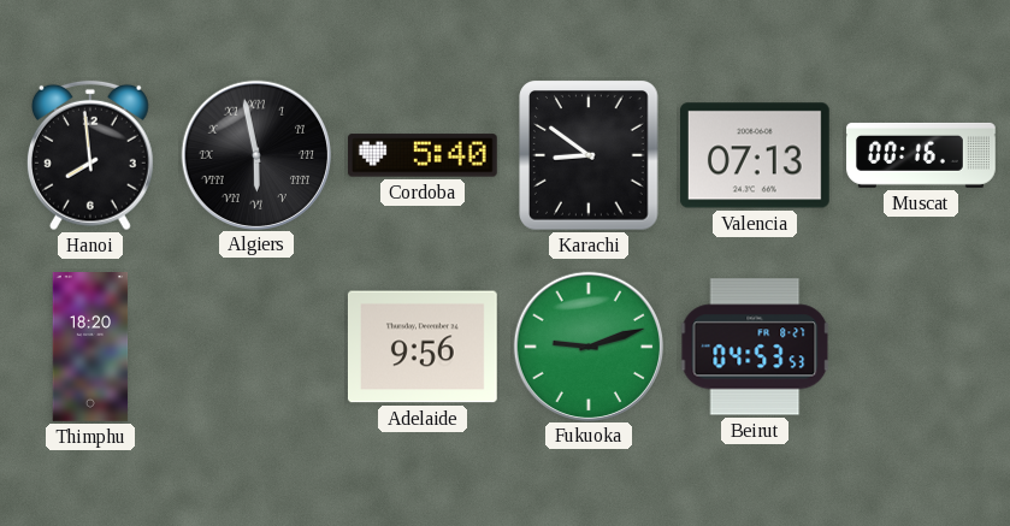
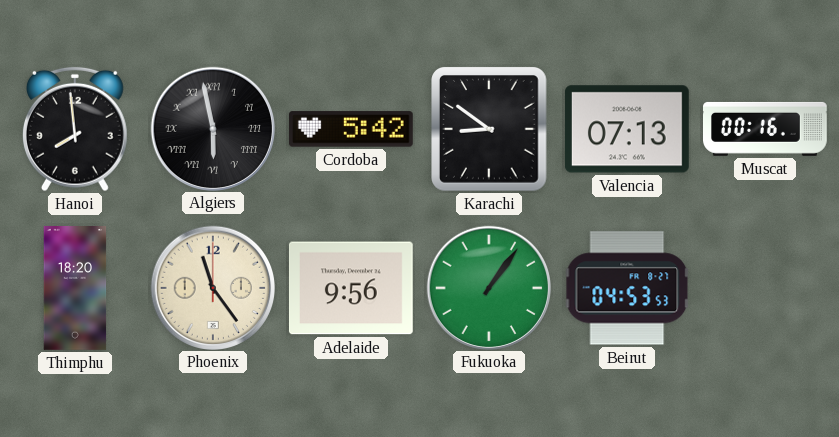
Cordoba: 5:40 -> 5:42
Phoenix: none -> 11:24
Fukuoka: 9:12 -> 1:06
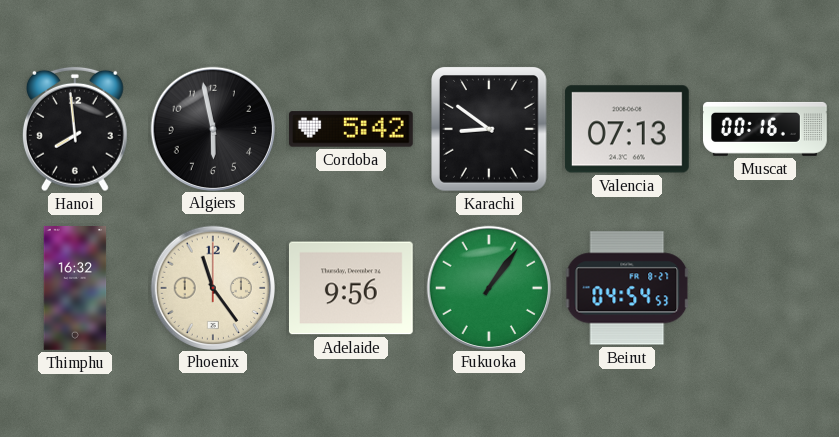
Algiers numerals: Roman -> Arabic
Thimphu: 18:20 -> 16:32
Beirut: 04:53 -> 04:54
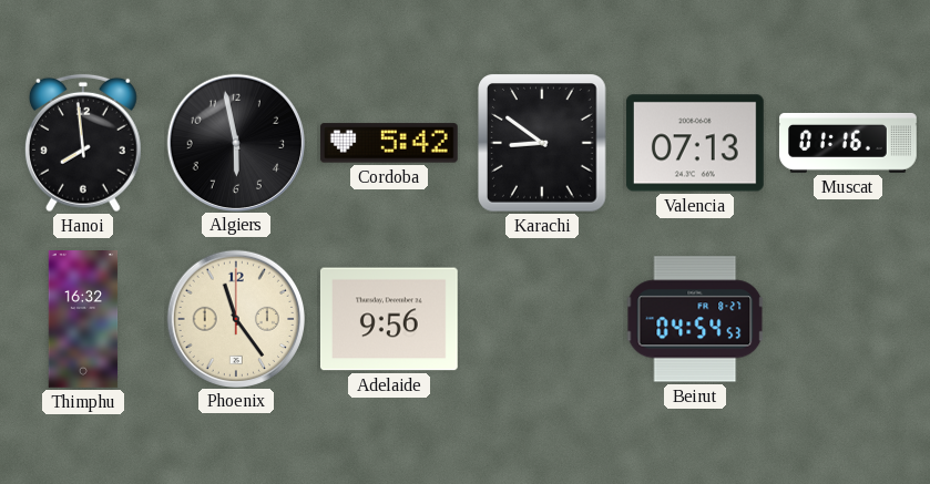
Muscat: 00:16 -> 01:16
Fukuoka: 1:06 -> none
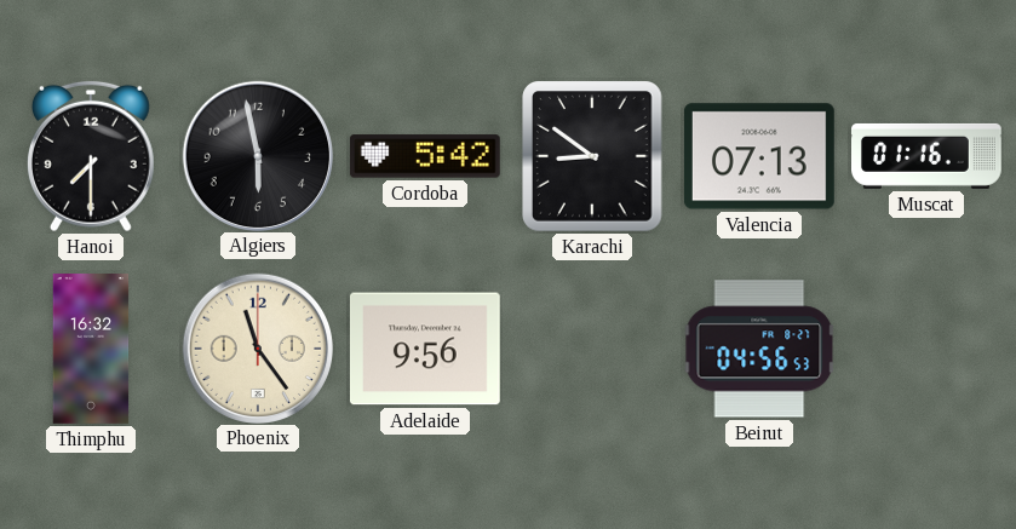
Hanoi: 7:59 -> 7:30
Beirut: 04:54 -> 04:56
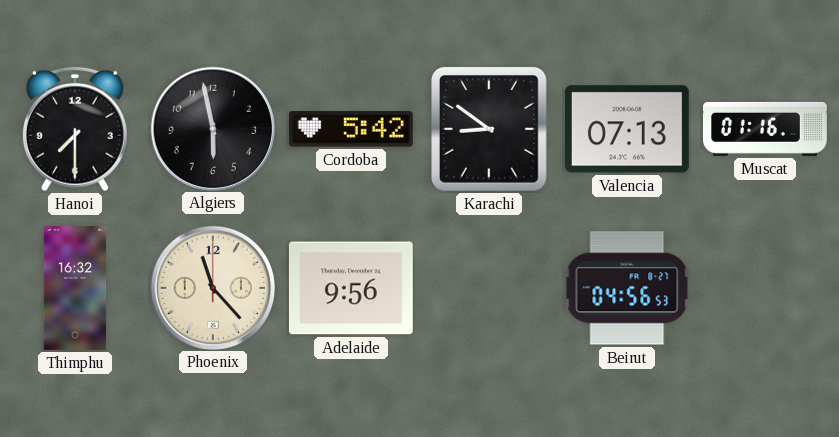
Phoenix: 11:24 -> 11:23
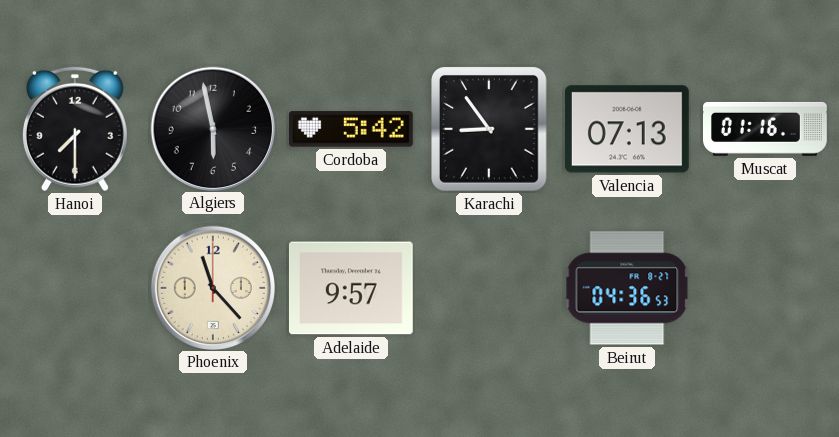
Karachi: 8:51 -> 8:54
Thimphu: 16:32 -> none
Adelaide: 9:56 -> 9:57
Beirut: 04:56 -> 04:36
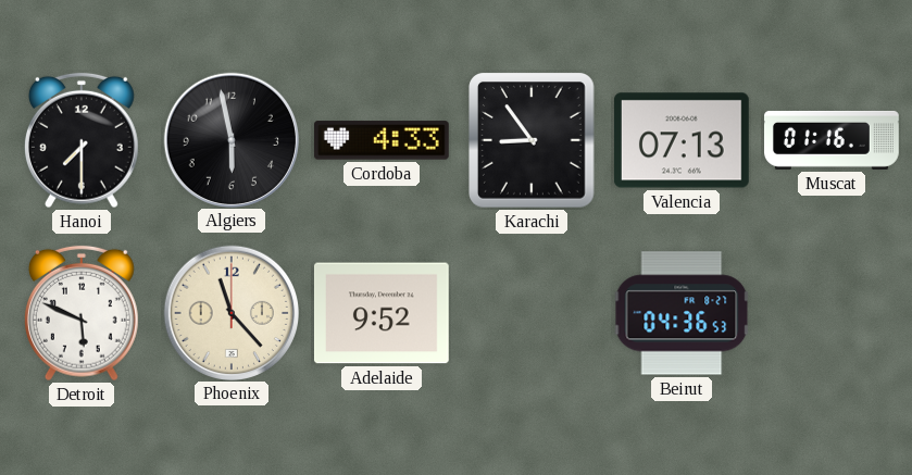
Cordoba: 5:42 -> 4:33
Detroit: none -> 5:49
Adelaide: 9:57 -> 9:52
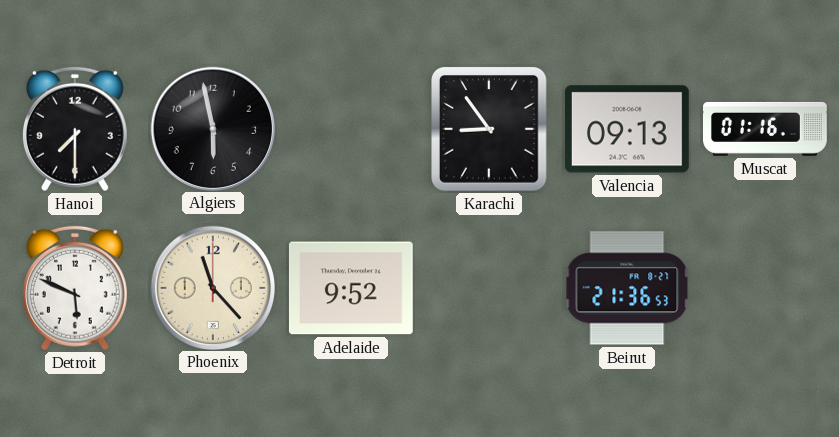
Cordoba: 4:33 -> none
Valencia: 07:13 -> 09:13
Beirut: 04:36 -> 21:36
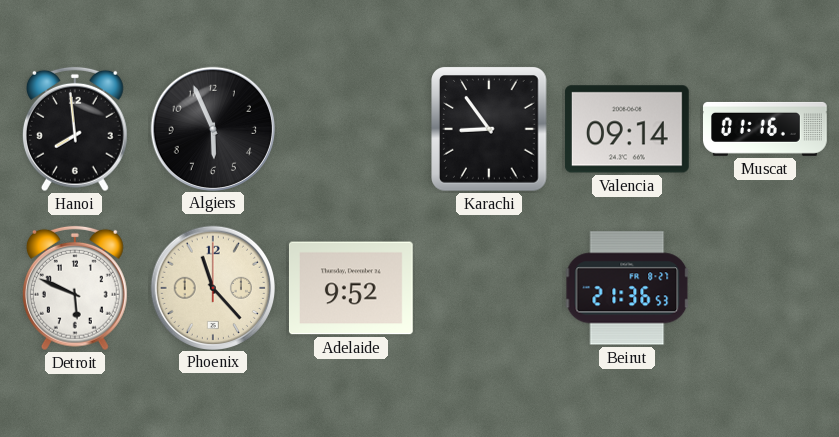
Hanoi: 7:30 -> 7:59
Algiers: 5:58 -> 5:56
Valencia: 09:13 -> 09:14
